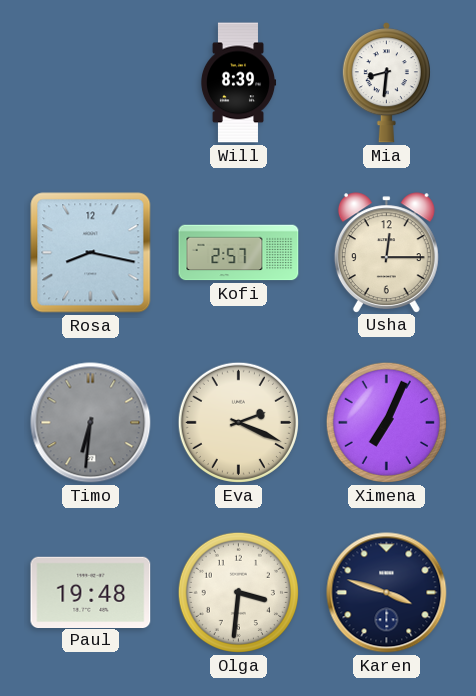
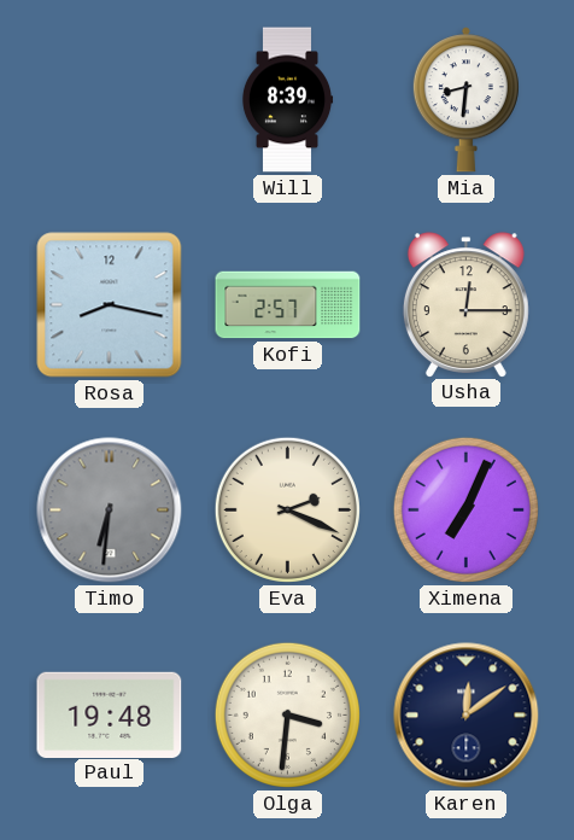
Karen: 3:48 -> 12:09
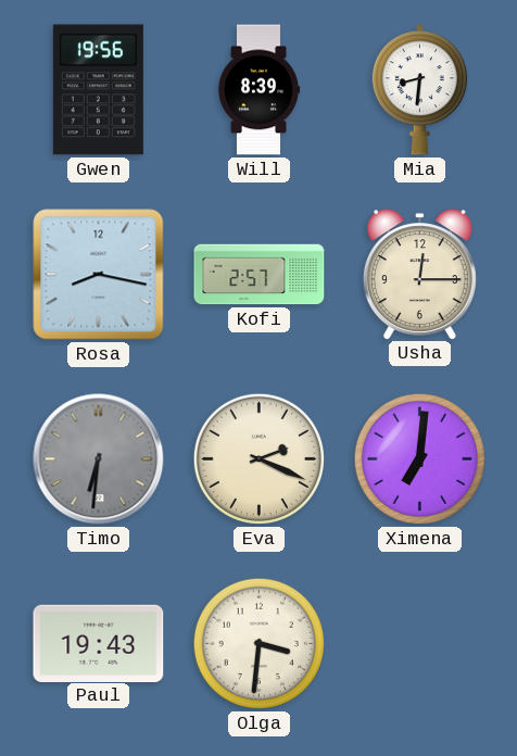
Gwen: none -> 19:56
Ximena: 7:04 -> 7:01
Paul: 19:48 -> 19:43
Karen: 12:09 -> none
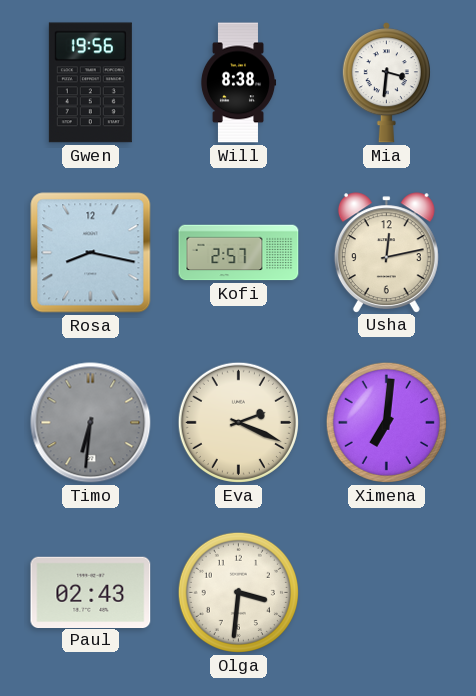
Will: 8:39 -> 8:38
Mia: 8:31 -> 3:31
Usha: 12:15 -> 12:13
Paul: 19:43 -> 02:43
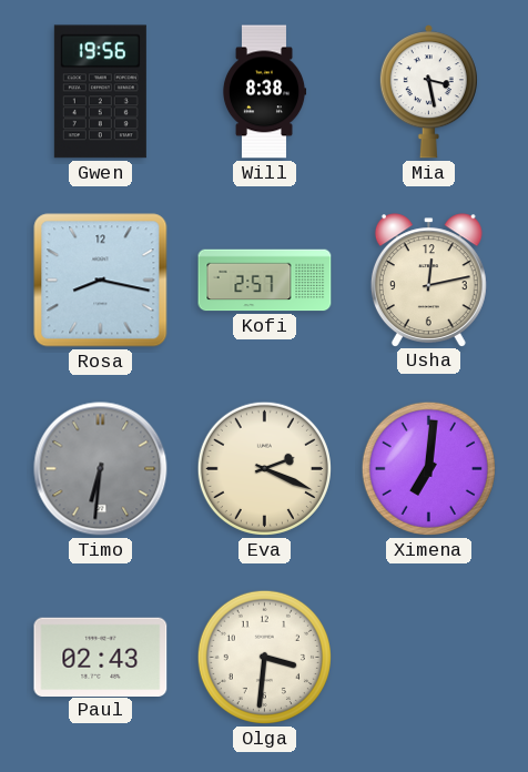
Mia: 3:31 -> 3:28
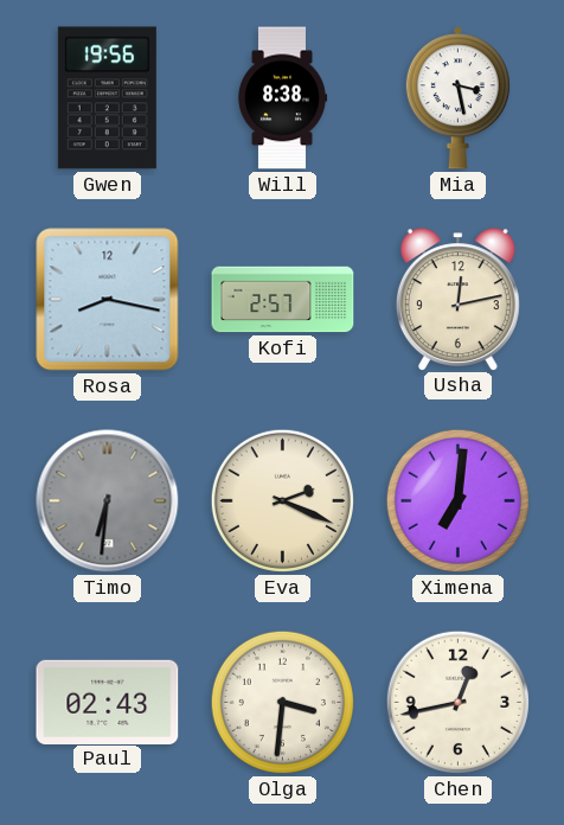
Chen: none -> 12:43
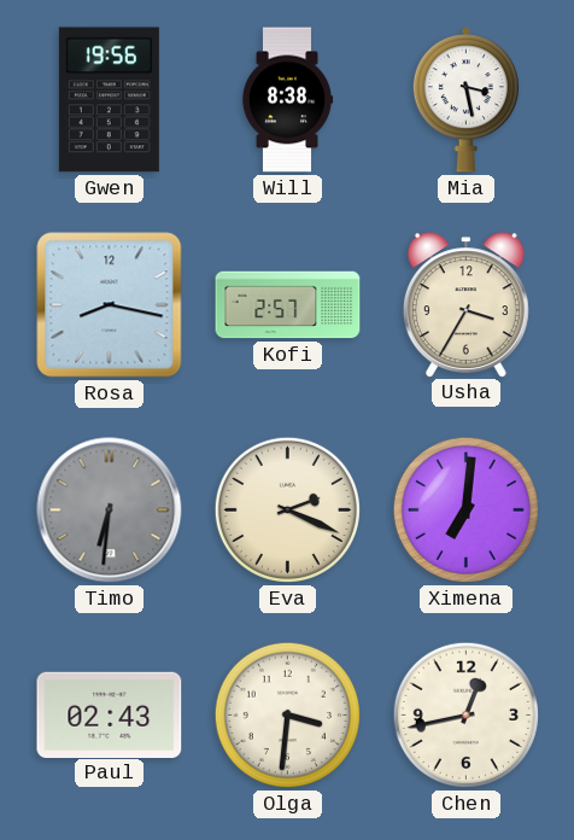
Usha: 12:13 -> 3:35
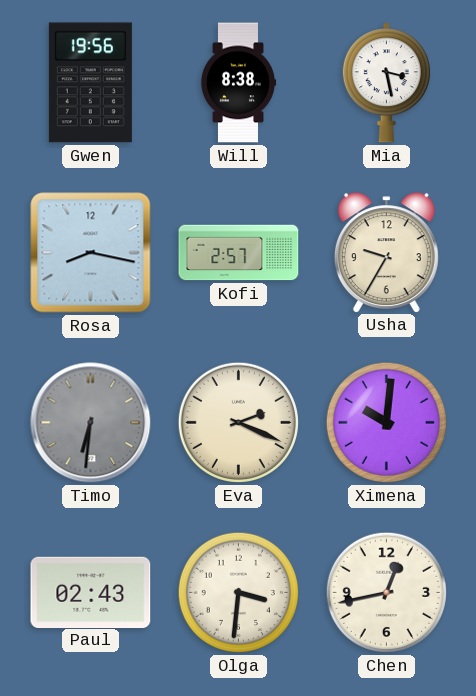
Usha: 3:35 -> 9:35
Ximena: 7:01 -> 10:01
